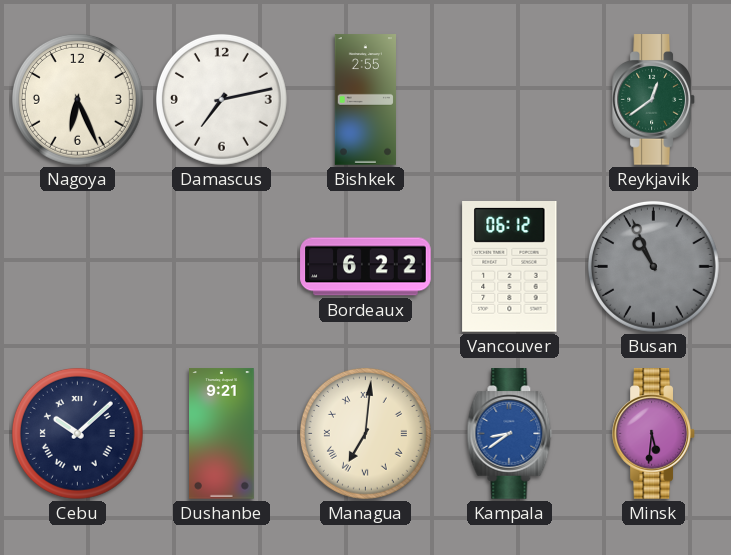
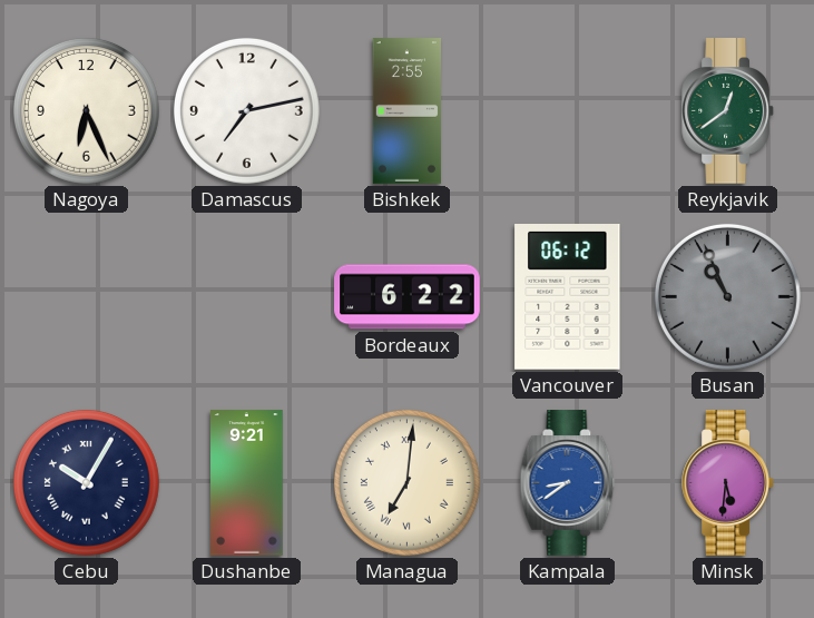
Cebu: 10:08 -> 10:05
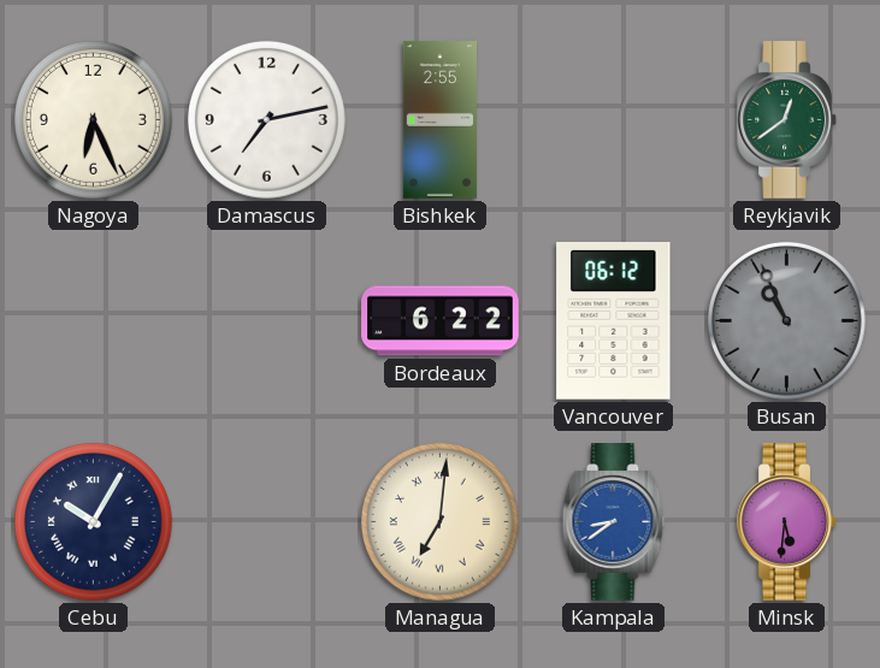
Dushanbe: 9:21 -> none
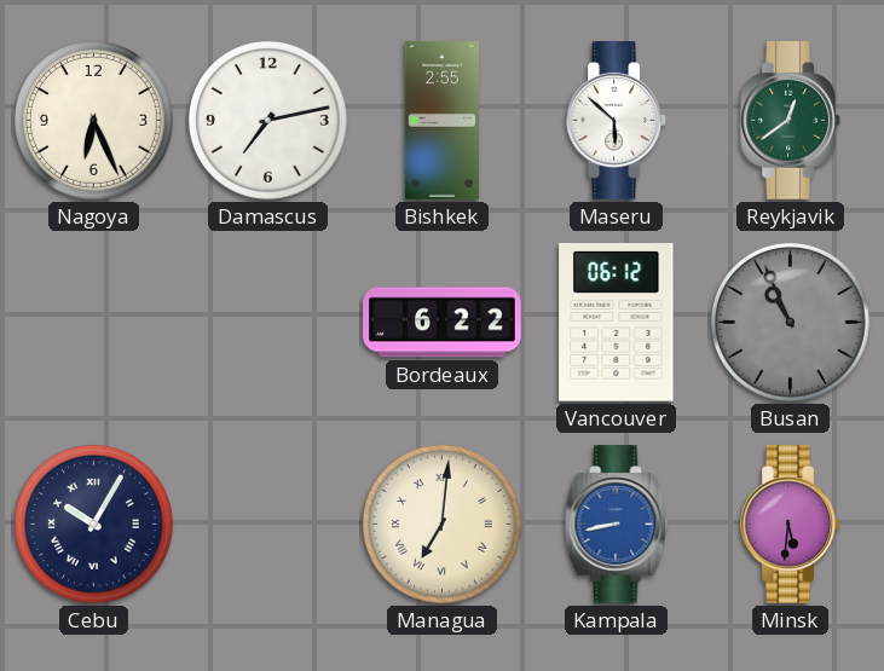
Maseru: none -> 5:52
Kampala: 8:39 -> 8:43
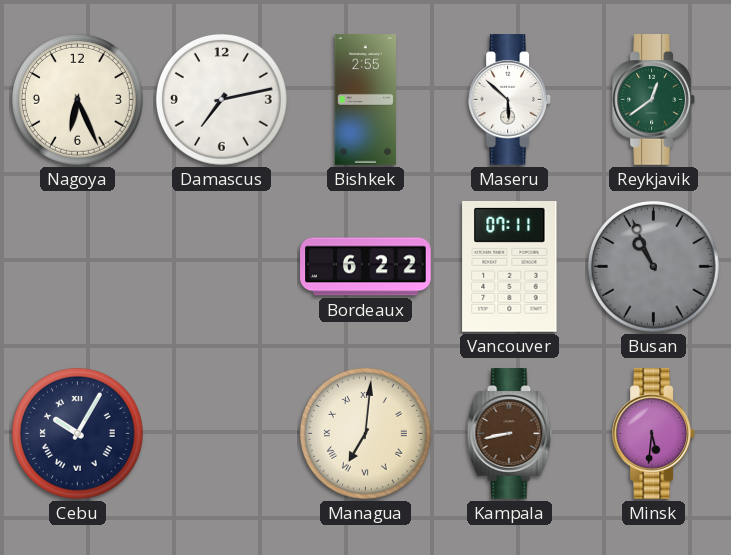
Vancouver: 06:12 -> 07:11
Kampala dial: blue -> brown
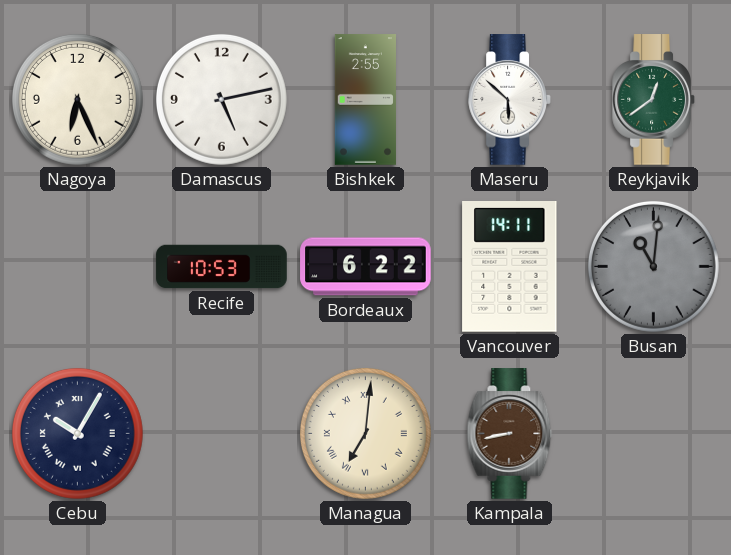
Damascus: 7:13 -> 5:13
Recife: none -> 10:53
Vancouver: 07:11 -> 14:11
Busan: 10:56 -> 11:01
Minsk: 5:31 -> none
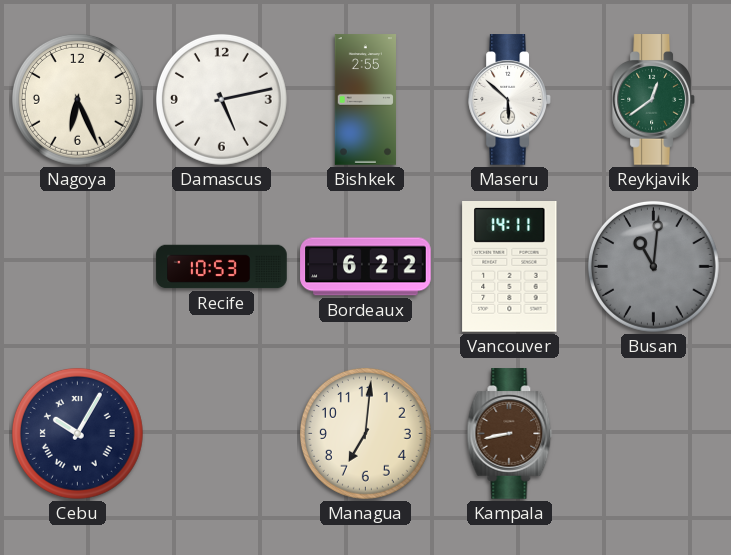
Managua numerals: Roman -> Arabic
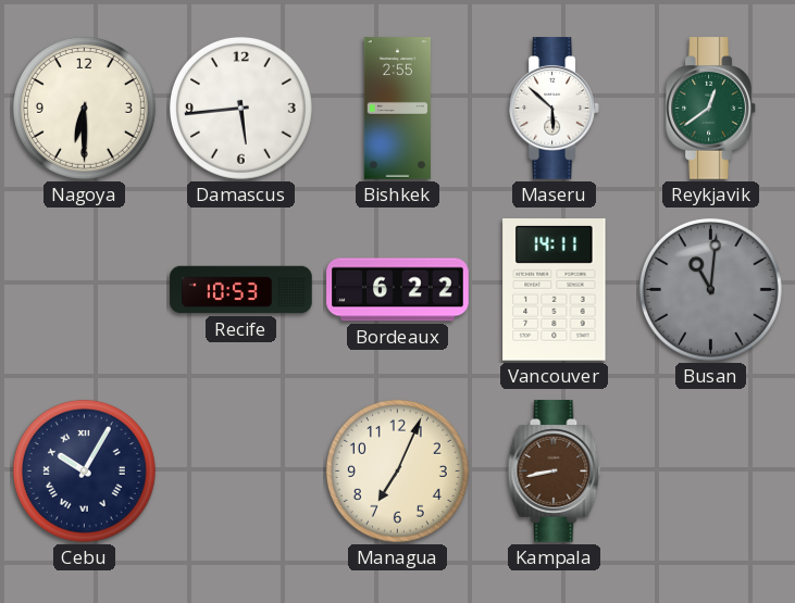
Nagoya: 6:26 -> 6:30
Damascus: 5:13 -> 5:44
Managua: 7:01 -> 7:04
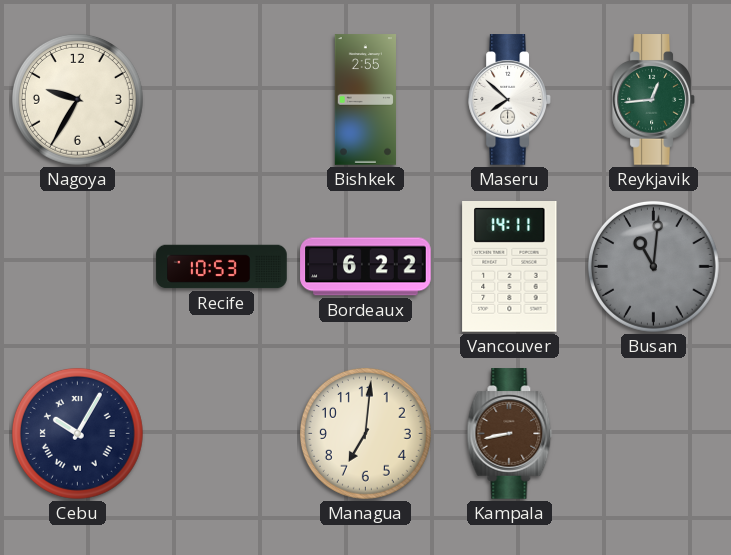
Nagoya: 6:30 -> 9:35
Damascus: 5:44 -> none
Maseru: 5:52 -> 7:52
Reykjavik: 12:39 -> 12:44
Managua: 7:04 -> 7:01
